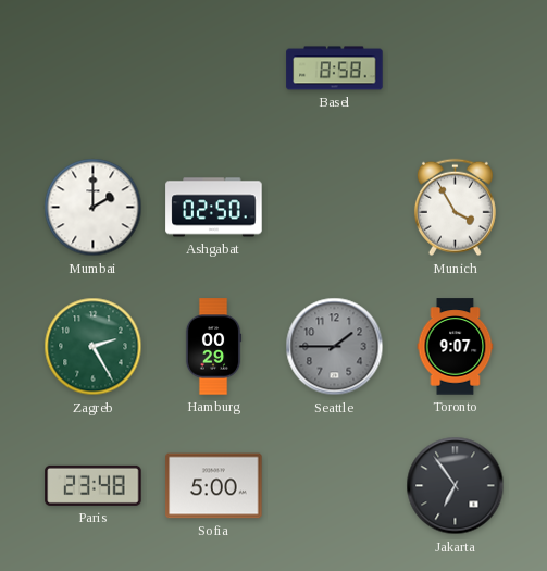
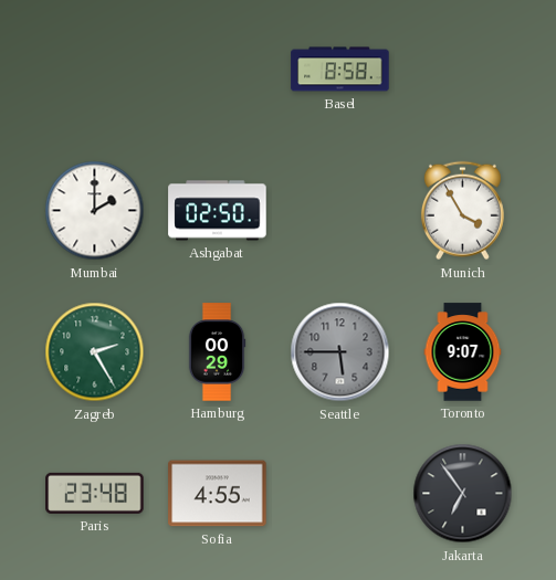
Seattle: 1:45 -> 5:45
Sofia: 5:00 -> 4:55
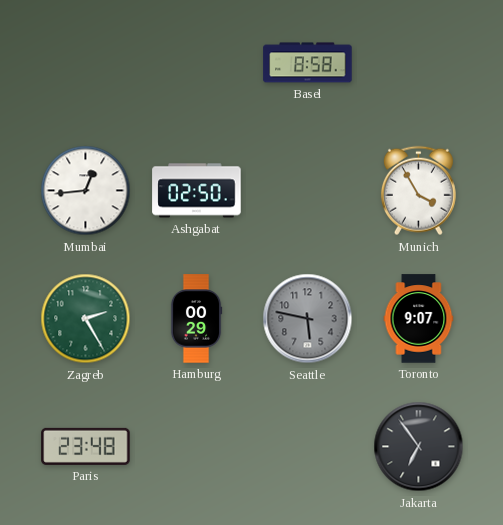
Mumbai: 2:00 -> 12:44
Seattle: 5:45 -> 5:47
Sofia: 4:55 -> none
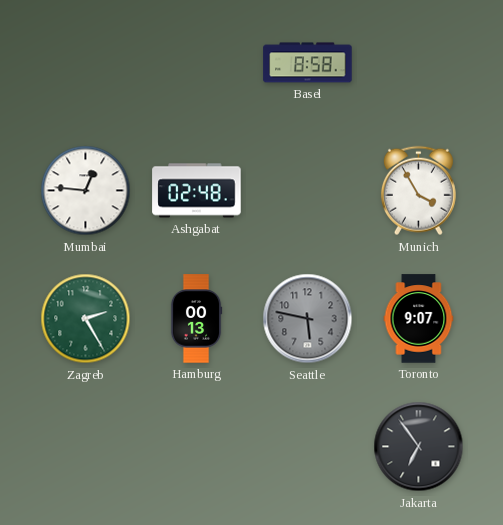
Mumbai: 12:44 -> 12:46
Ashgabat: 02:50 -> 02:48
Hamburg: 00:29 -> 00:13
Paris: 23:48 -> none
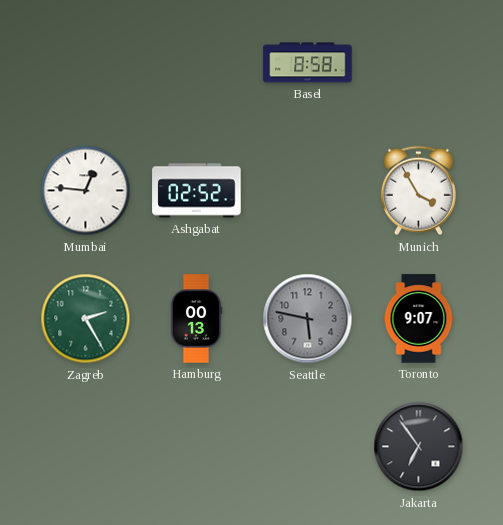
Ashgabat: 02:48 -> 02:52
